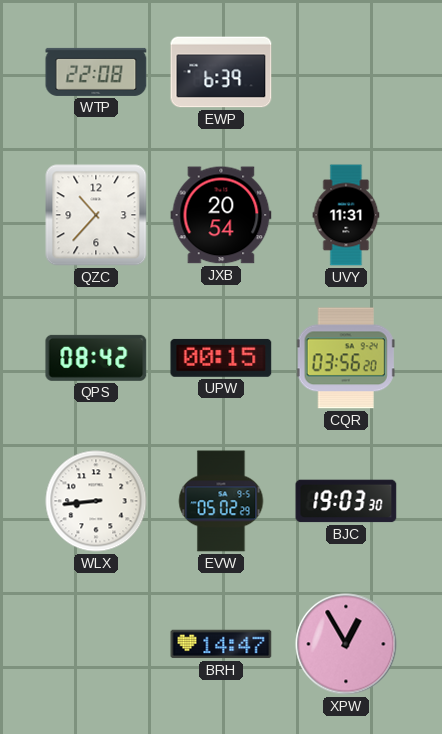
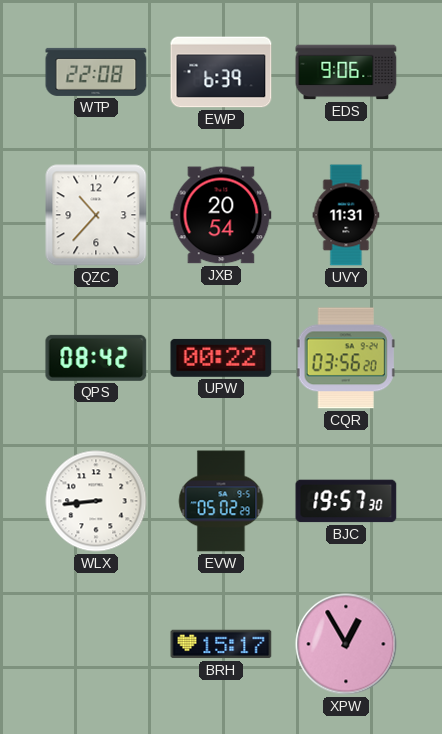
EDS: none -> 9:06
UPW: 00:15 -> 00:22
BJC: 19:03 -> 19:57
BRH: 14:47 -> 15:17
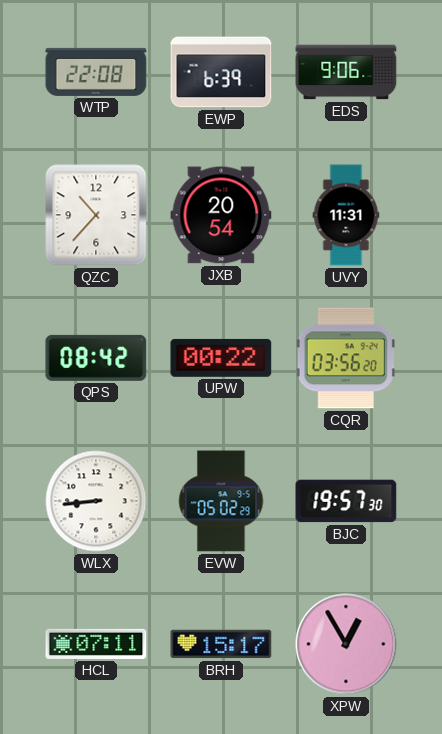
HCL: none -> 07:11
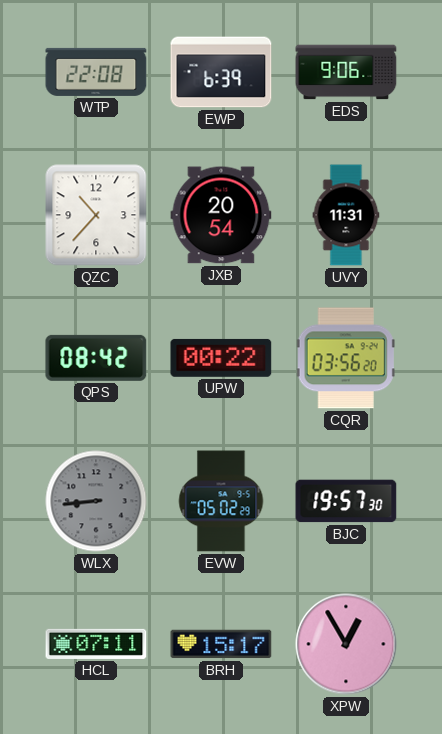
WLX dial: white -> grey
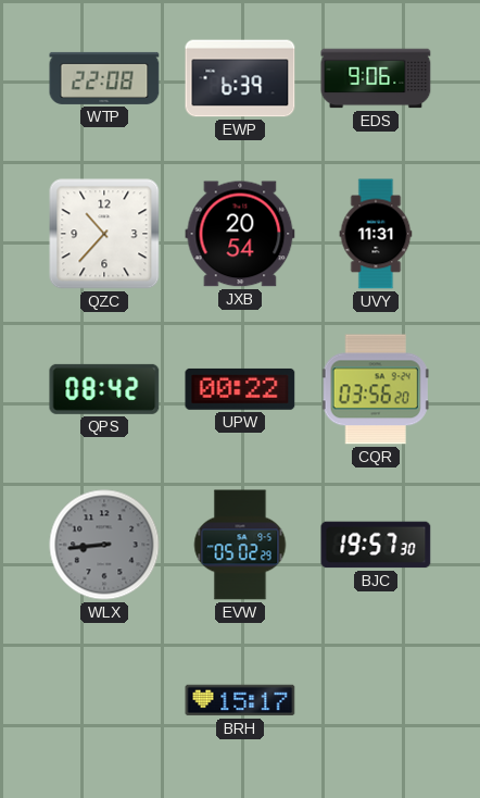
HCL: 07:11 -> none
XPW: 12:55 -> none
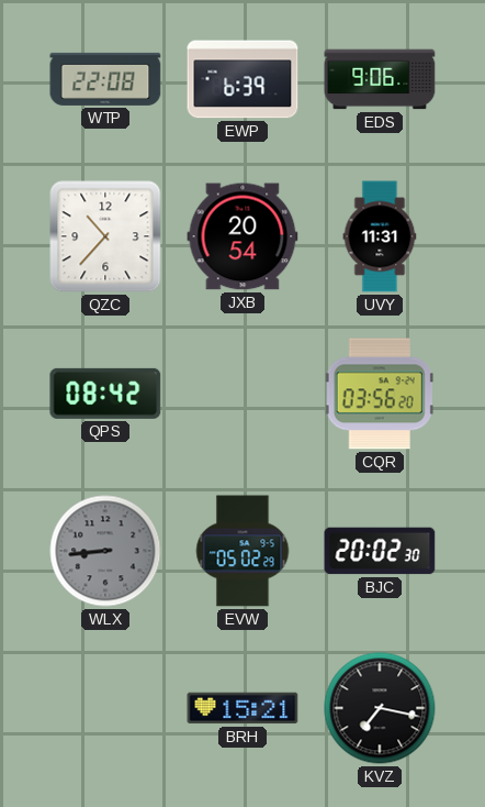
UPW: 00:22 -> none
BJC: 19:57 -> 20:02
BRH: 15:17 -> 15:21
KVZ: none -> 7:17
